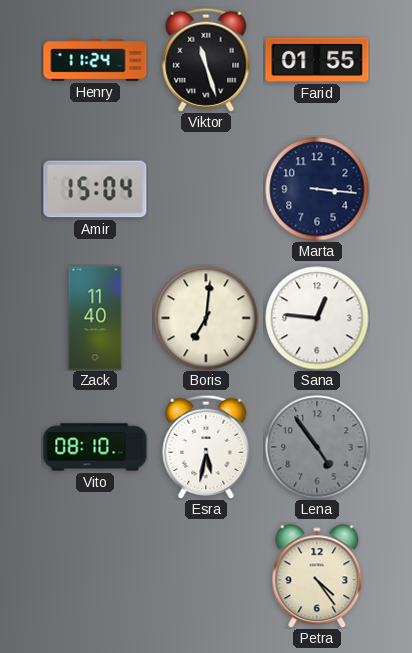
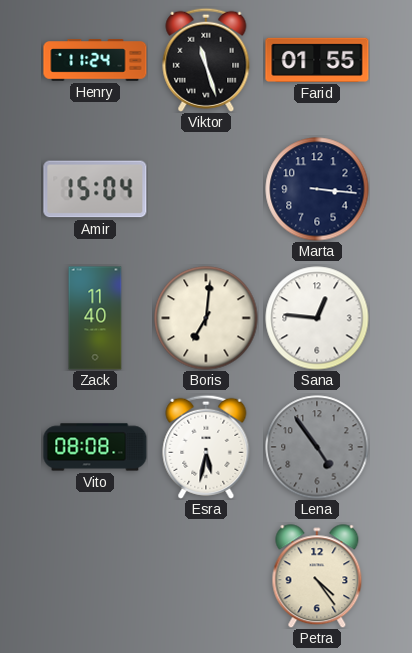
Vito: 08:10 -> 08:08
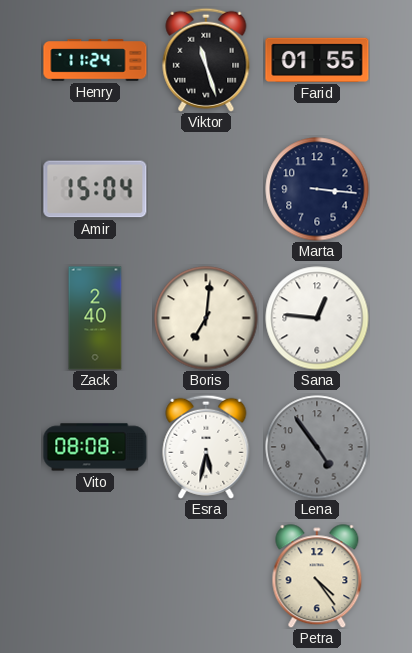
Zack: 11:40 -> 2:40
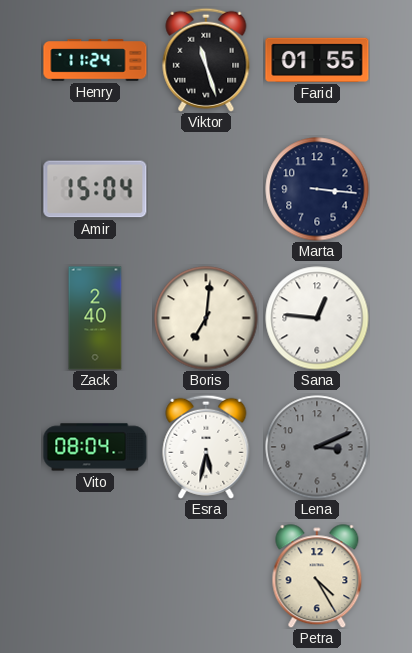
Vito: 08:08 -> 08:04
Lena: 4:54 -> 3:11
Petra: 4:24 -> 4:25
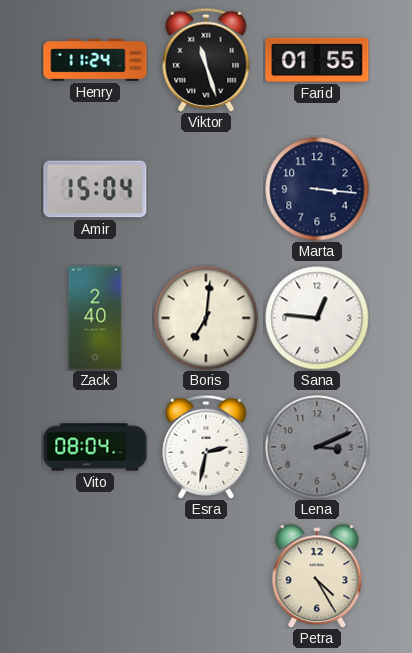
Esra: 5:32 -> 2:32
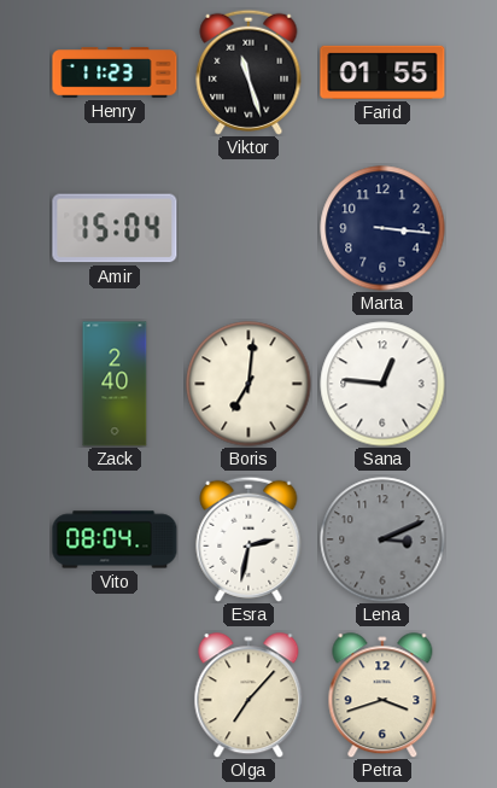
Henry: 11:24 -> 11:23
Olga: none -> 7:07
Petra: 4:25 -> 3:42
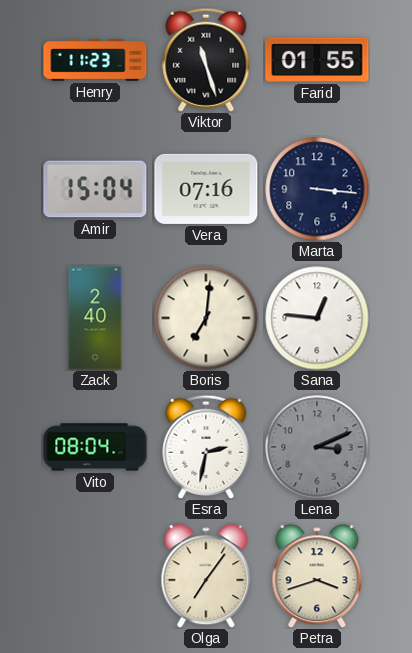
Vera: none -> 07:16
Olga: 7:07 -> 7:06
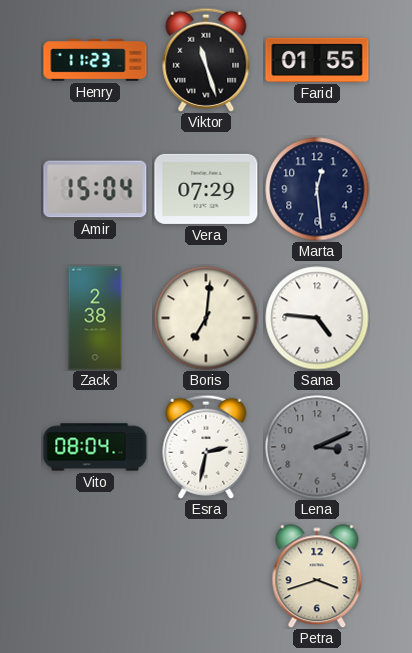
Vera: 07:16 -> 07:29
Marta: 3:16 -> 12:29
Zack: 2:40 -> 2:38
Sana: 12:46 -> 4:46
Olga: 7:06 -> none
